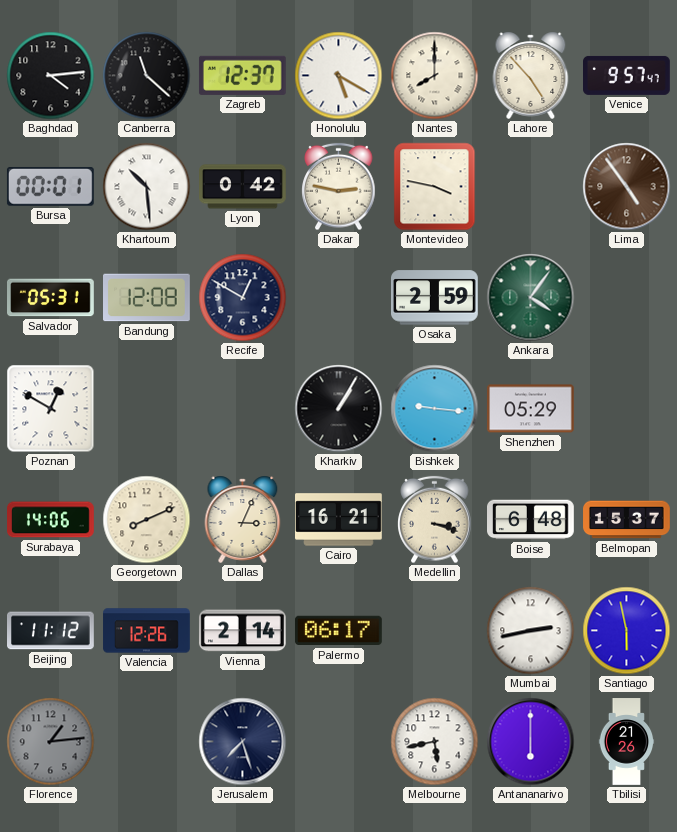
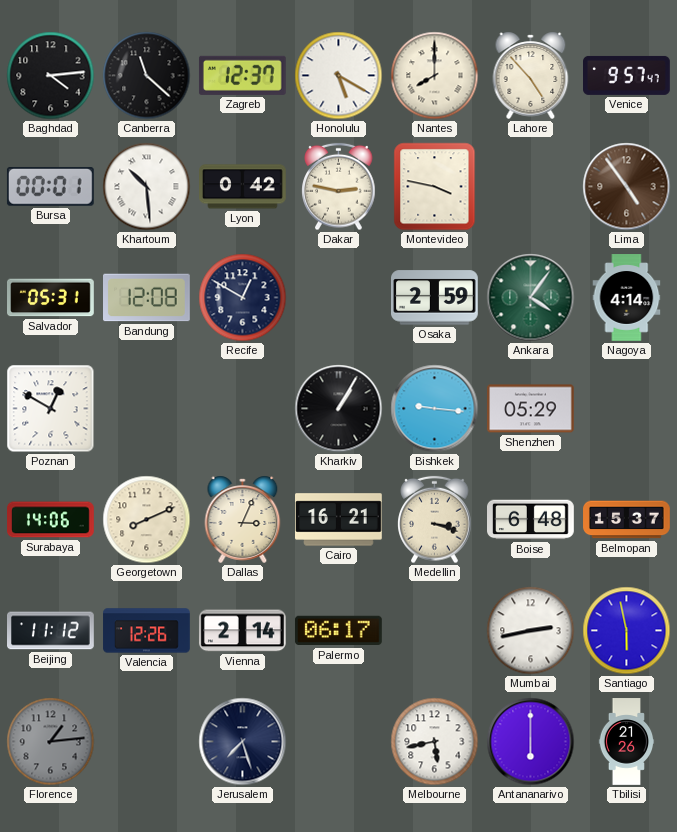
Nagoya: none -> 4:14
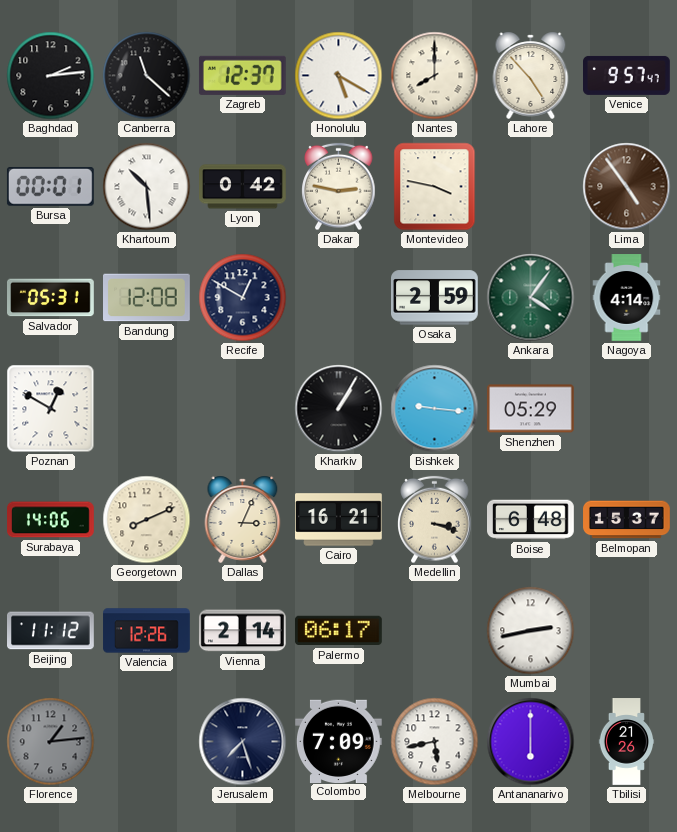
Baghdad: 4:14 -> 2:14
Santiago: 5:58 -> none
Colombo: none -> 7:09
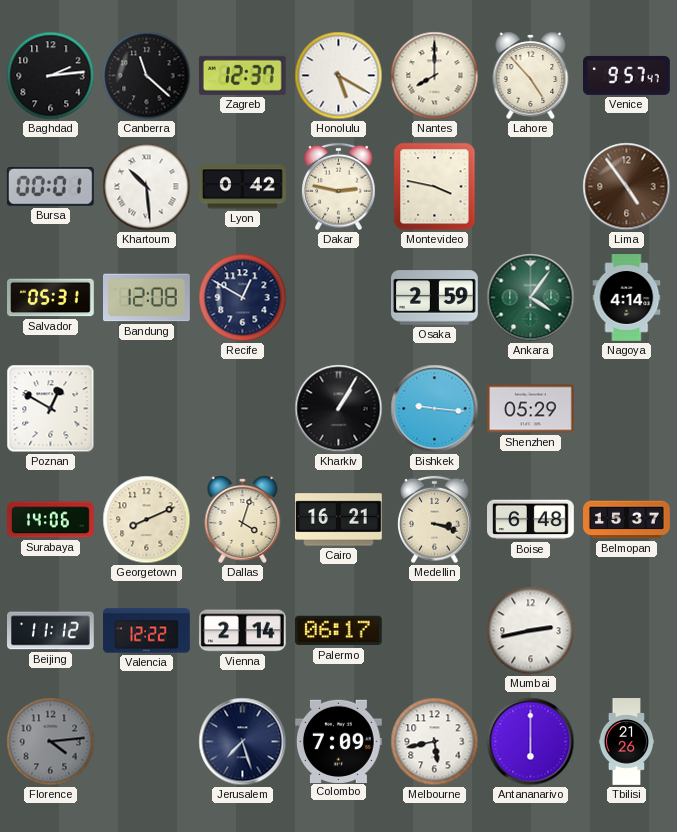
Dallas: 3:04 -> 4:03
Valencia: 12:26 -> 12:22
Florence: 1:14 -> 4:14
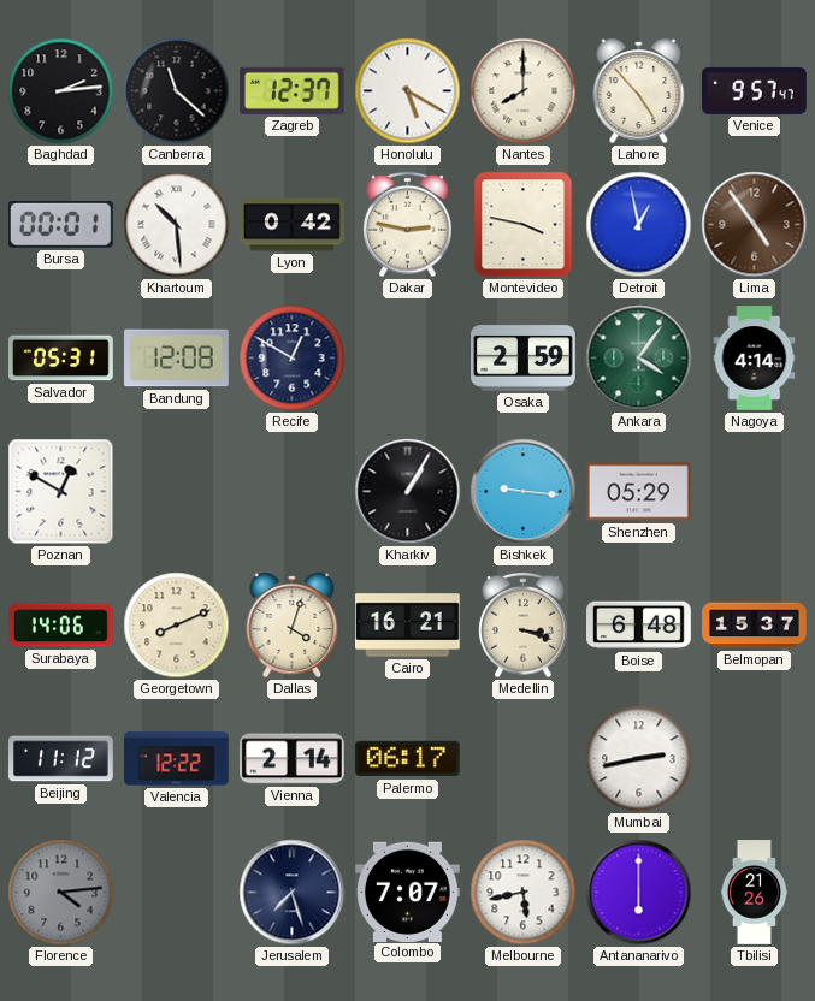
Detroit: none -> 12:58
Colombo: 7:09 -> 7:07
